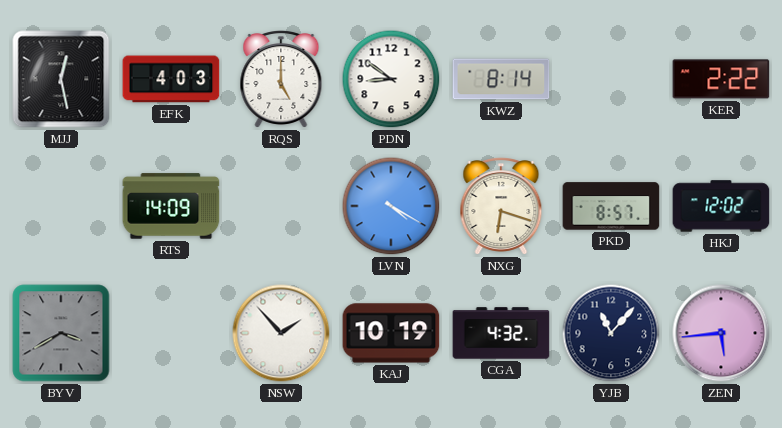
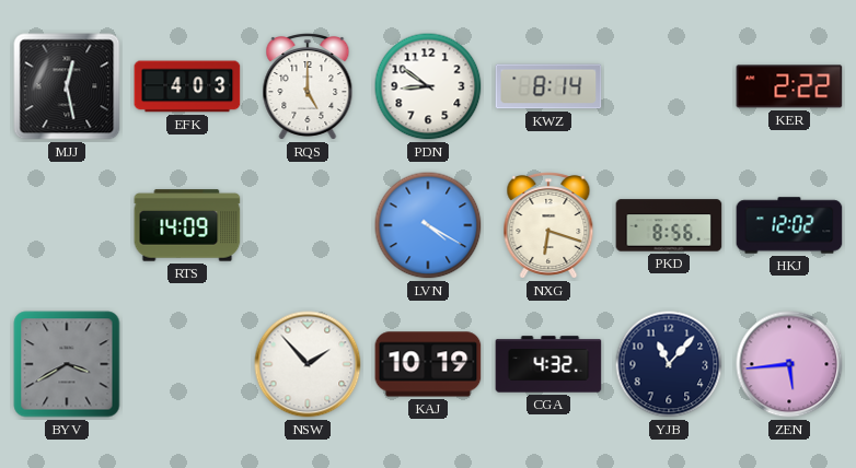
PKD: 8:57 -> 8:56
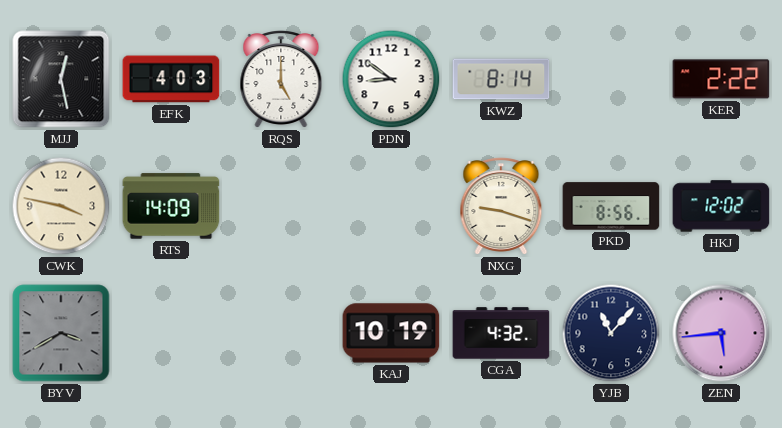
CWK: none -> 3:47
LVN: 4:20 -> none
NXG: 6:18 -> 9:18
NSW: 1:53 -> none
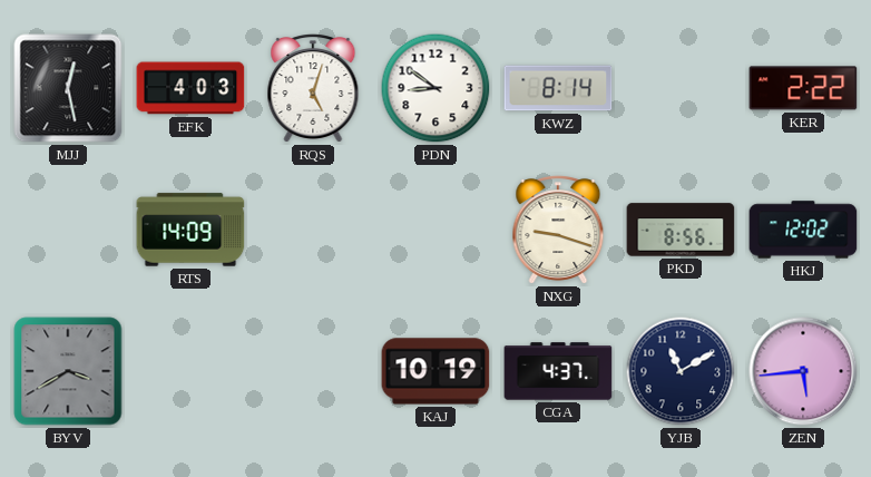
RQS: 5:00 -> 5:03
CWK: 3:47 -> none
CGA: 4:32 -> 4:37
YJB: 11:07 -> 11:10
